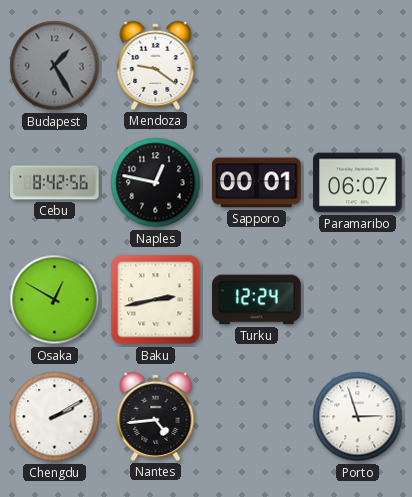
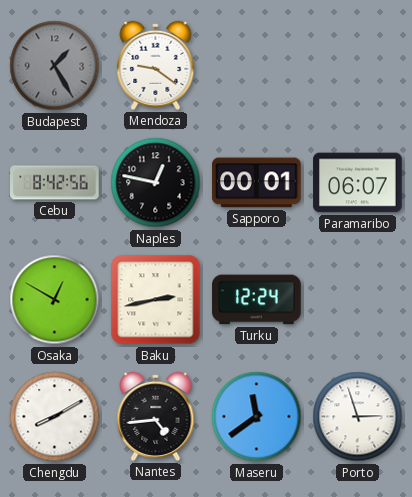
Chengdu: 2:10 -> 8:10
Maseru: none -> 11:39
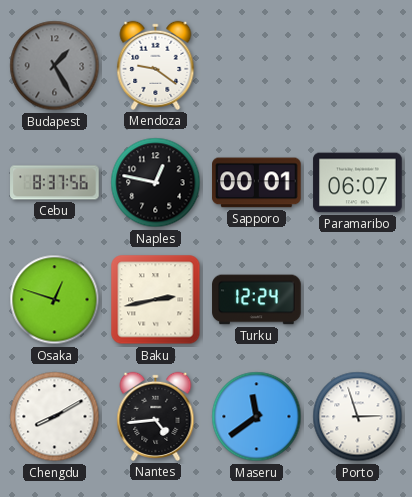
Cebu: 8:42 -> 8:37
Osaka: 12:50 -> 12:48
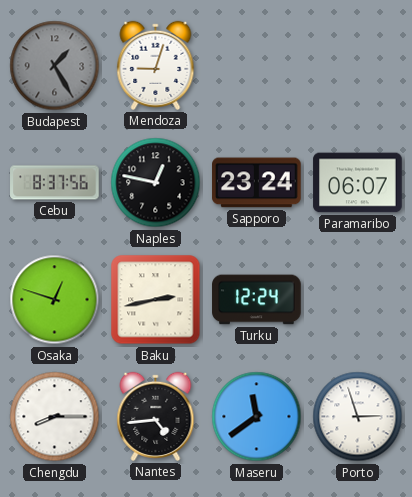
Mendoza: 9:21 -> 9:03
Sapporo: 00:01 -> 23:24
Chengdu: 8:10 -> 8:15
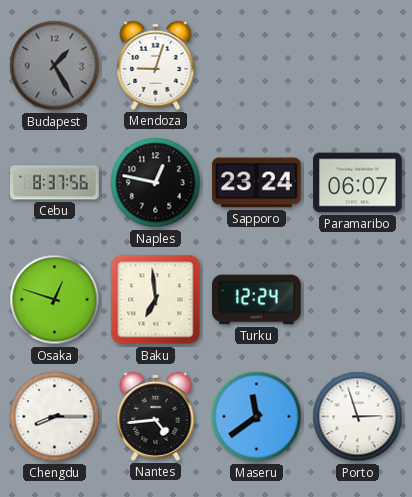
Baku: 2:43 -> 6:59
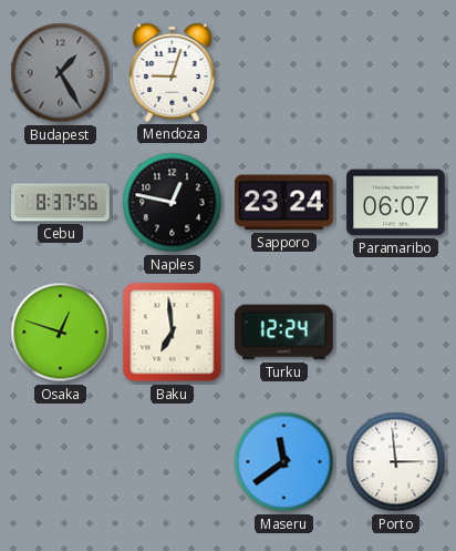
Chengdu: 8:15 -> none
Nantes: 4:44 -> none
Porto: 2:57 -> 2:59
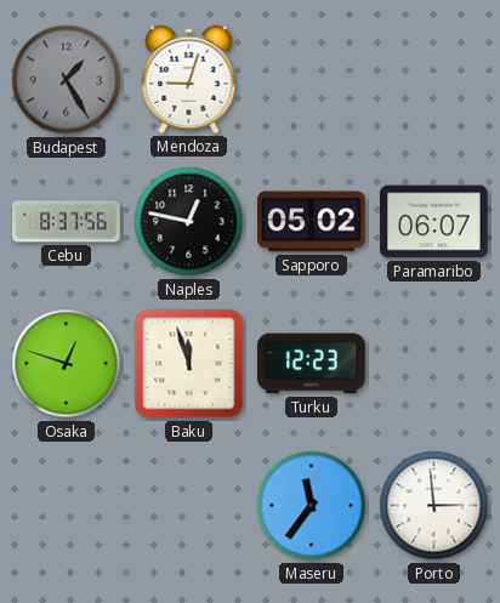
Sapporo: 23:24 -> 05:02
Baku: 6:59 -> 11:57
Turku: 12:24 -> 12:23
Maseru: 11:39 -> 11:36
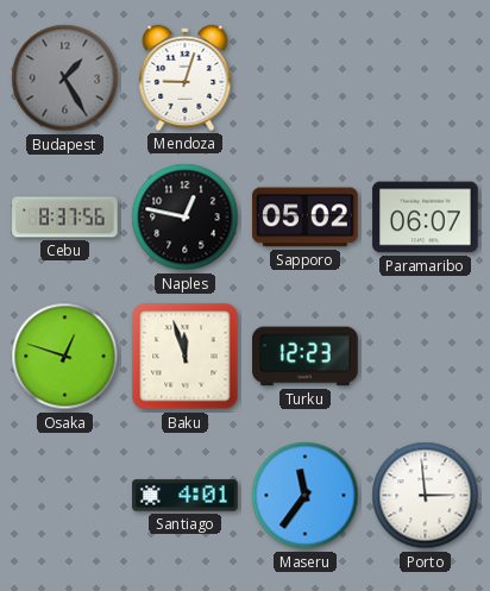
Santiago: none -> 4:01
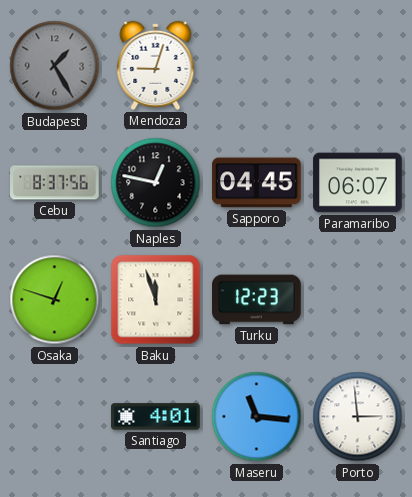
Sapporo: 05:02 -> 04:45
Maseru: 11:36 -> 11:16
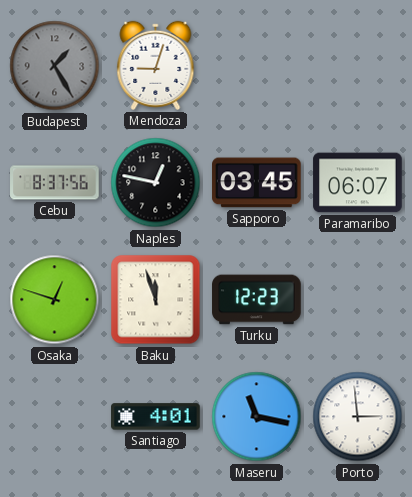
Sapporo: 04:45 -> 03:45
Maseru: 11:16 -> 11:17
